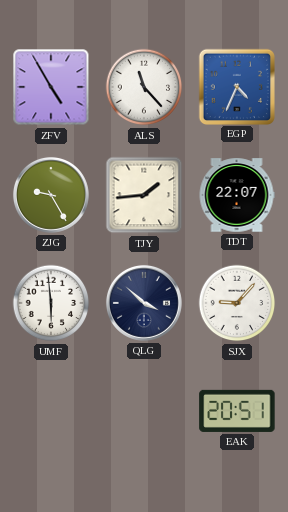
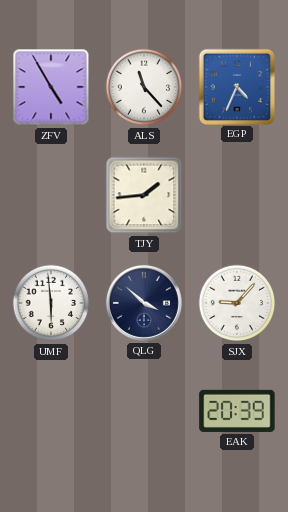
ZJG: 9:25 -> none
TDT: 22:07 -> none
EAK: 20:51 -> 20:39
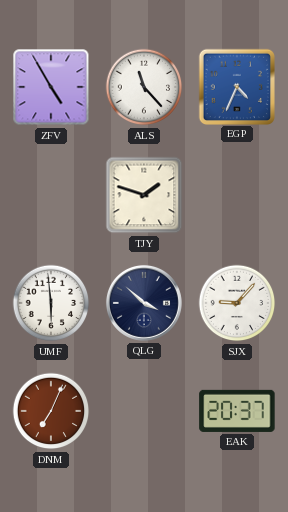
TJY: 1:44 -> 1:48
DNM: none -> 7:04
EAK: 20:39 -> 20:37
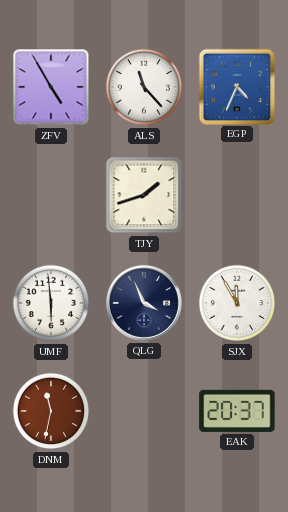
TJY: 1:48 -> 1:42
QLG: 3:52 -> 3:56
SJX: 9:07 -> 11:55
DNM: 7:04 -> 11:32
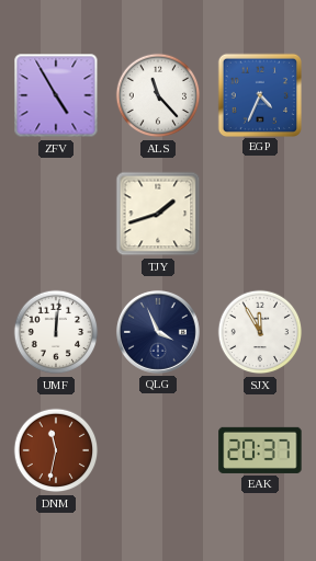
UMF: 5:59 -> 12:01
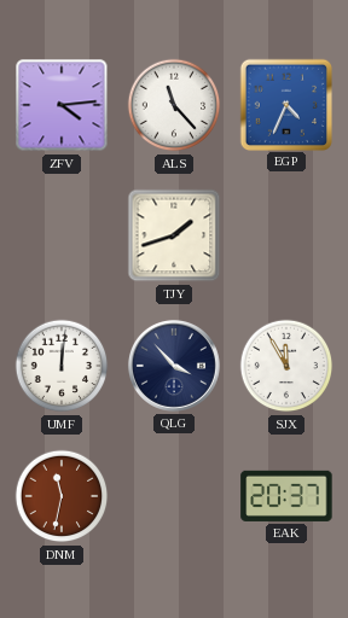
ZFV: 4:55 -> 4:14
QLG: 3:56 -> 3:53
